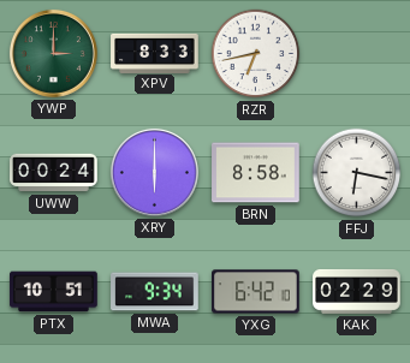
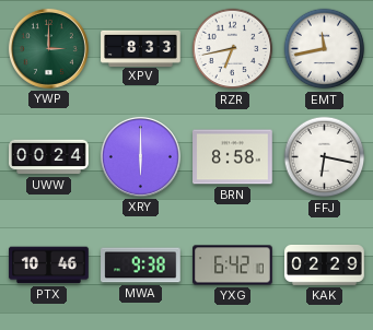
EMT: none -> 11:43
PTX: 10:51 -> 10:46
MWA: 9:34 -> 9:38
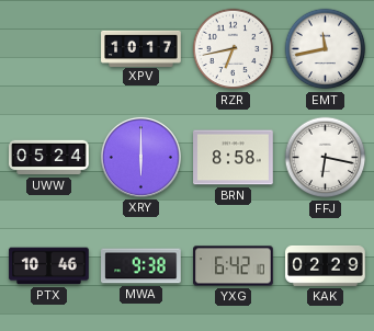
YWP: 3:00 -> none
XPV: 8:33 -> 10:17
UWW: 00:24 -> 05:24
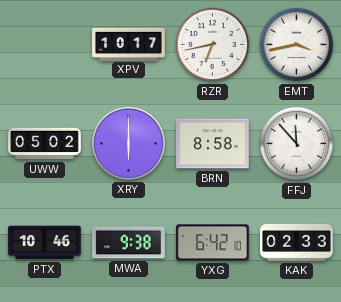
EMT: 11:43 -> 3:43
UWW: 05:24 -> 05:02
FFJ: 6:17 -> 11:53
KAK: 02:29 -> 02:33
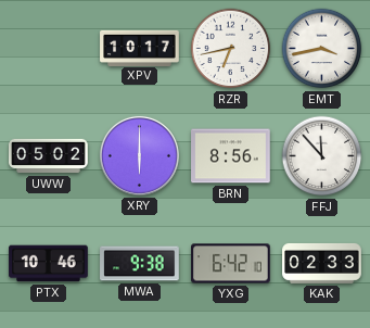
BRN: 8:58 -> 8:56
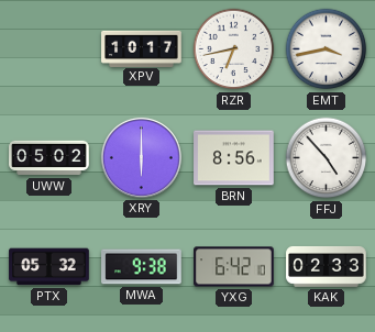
FFJ: 11:53 -> 4:53
PTX: 10:46 -> 05:32
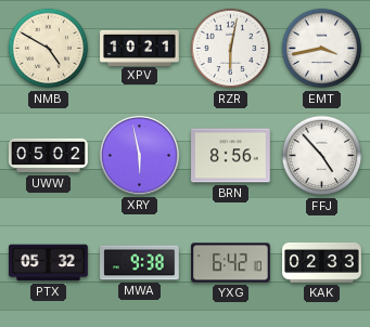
NMB: none -> 4:50
XPV: 10:17 -> 10:21
RZR: 6:43 -> 6:02
XRY: 6:00 -> 5:58
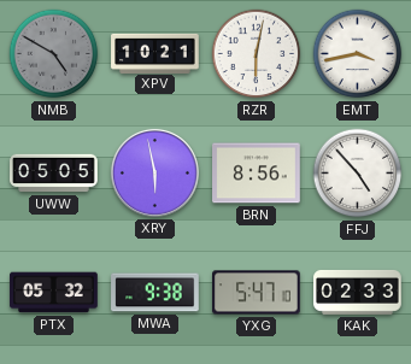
NMB dial: cream -> grey
UWW: 05:02 -> 05:05
YXG: 6:42 -> 5:47
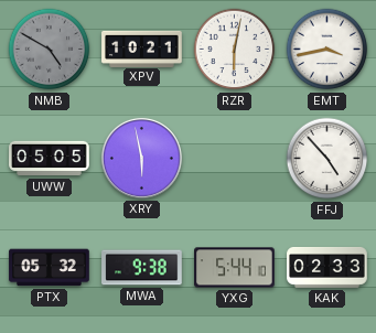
BRN: 8:56 -> none
YXG: 5:47 -> 5:44
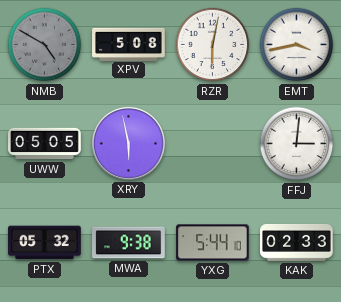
XPV: 10:21 -> 5:08
FFJ: 4:53 -> 3:01
